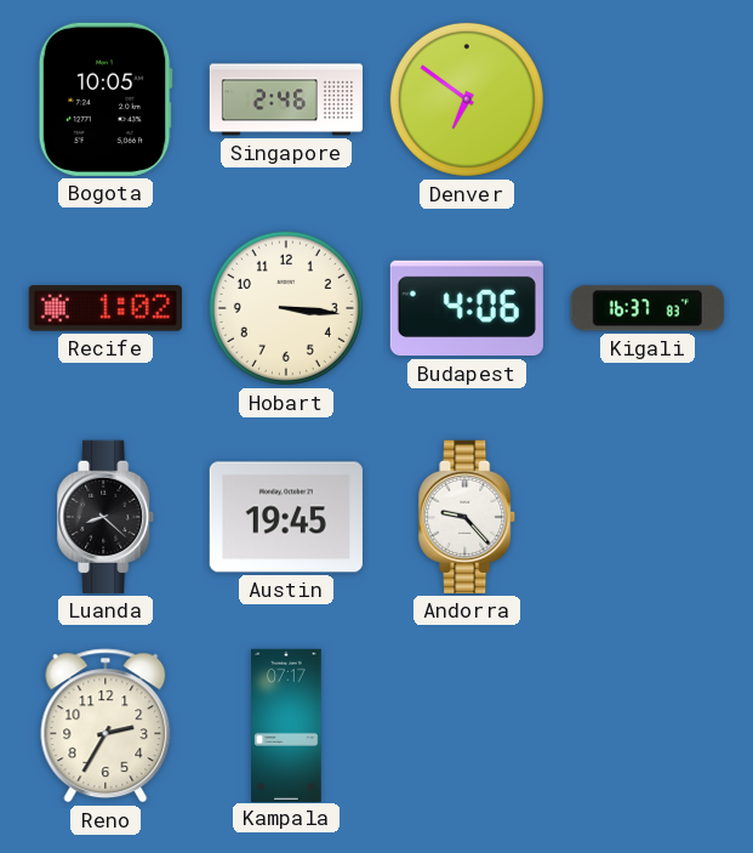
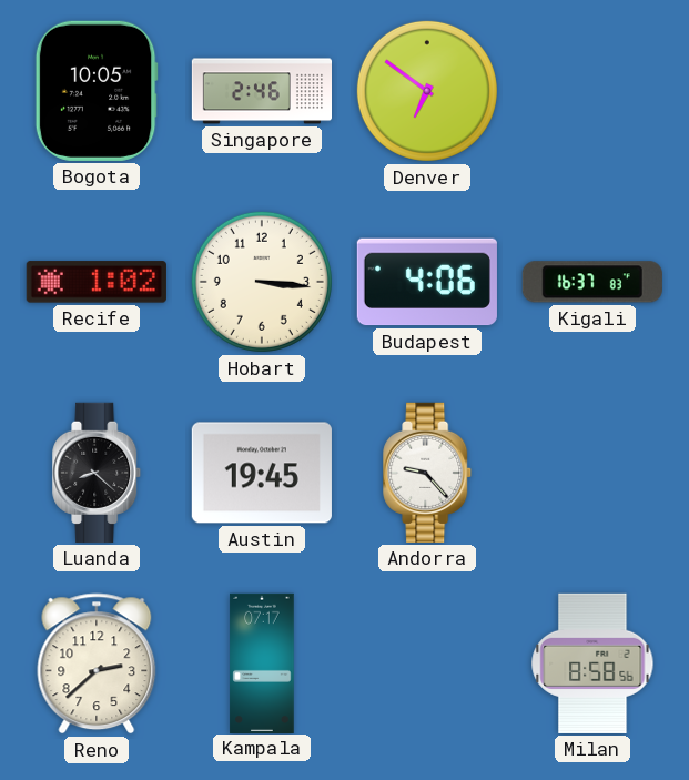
Reno: 2:35 -> 2:38
Milan: none -> 8:58
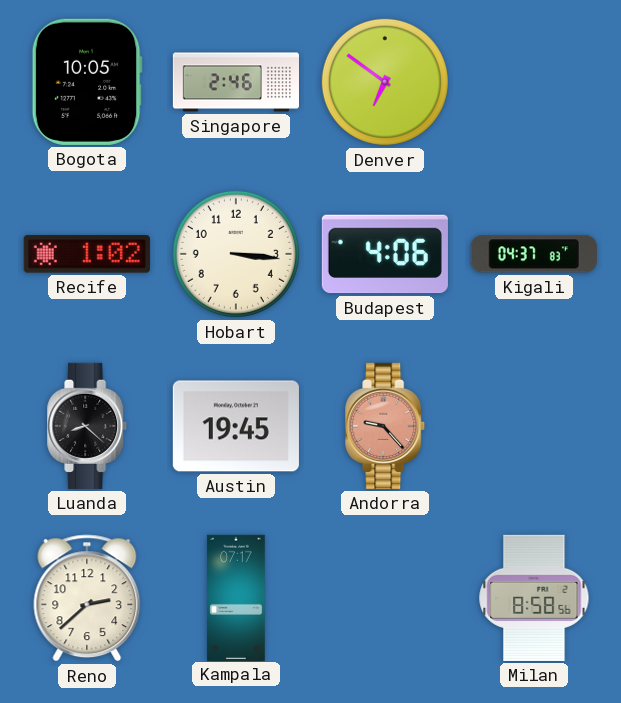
Kigali: 16:37 -> 04:37
Andorra dial: white -> salmon
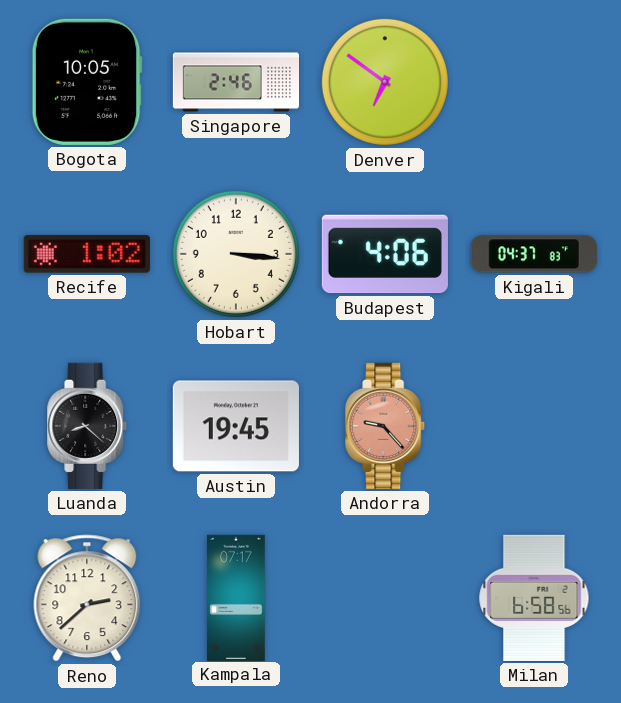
Milan: 8:58 -> 6:58
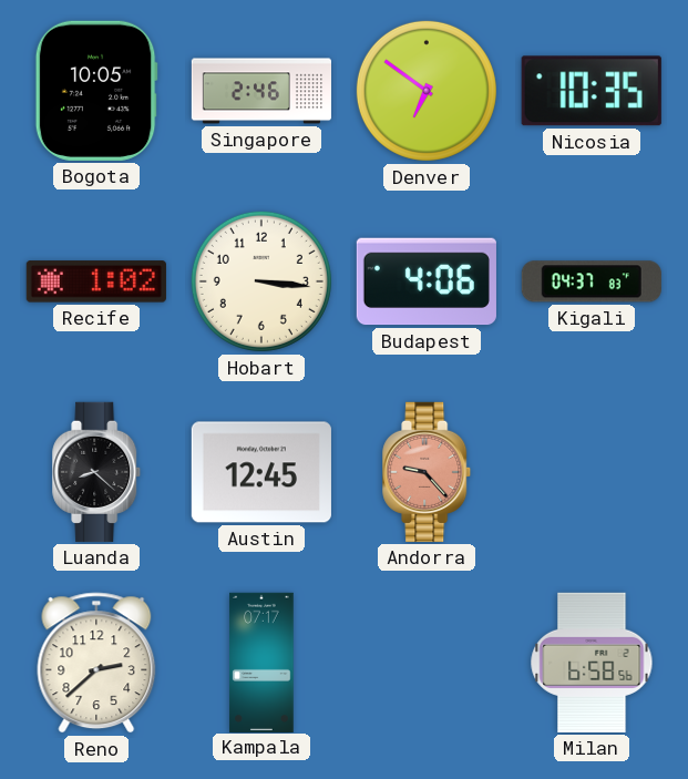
Nicosia: none -> 10:35
Austin: 19:45 -> 12:45
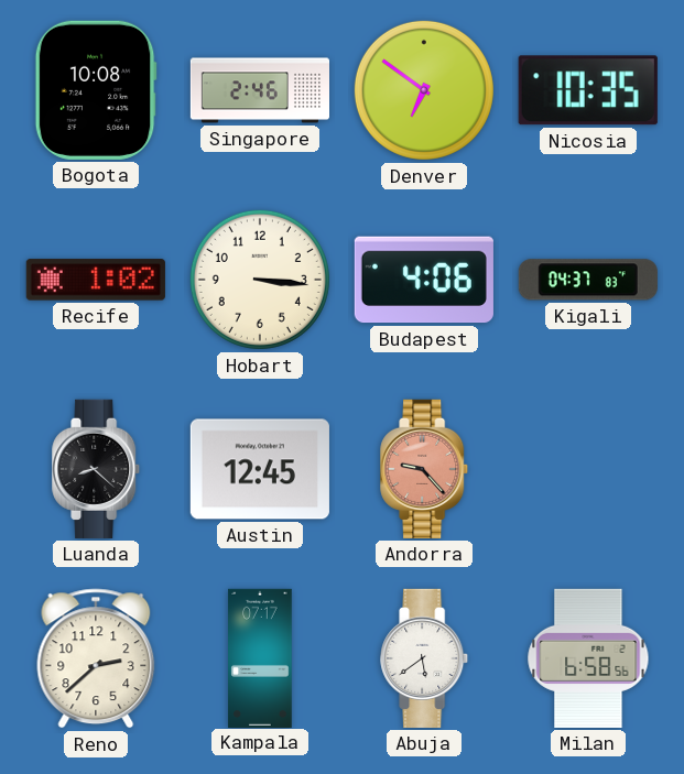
Bogota: 10:05 -> 10:08
Abuja: none -> 5:39
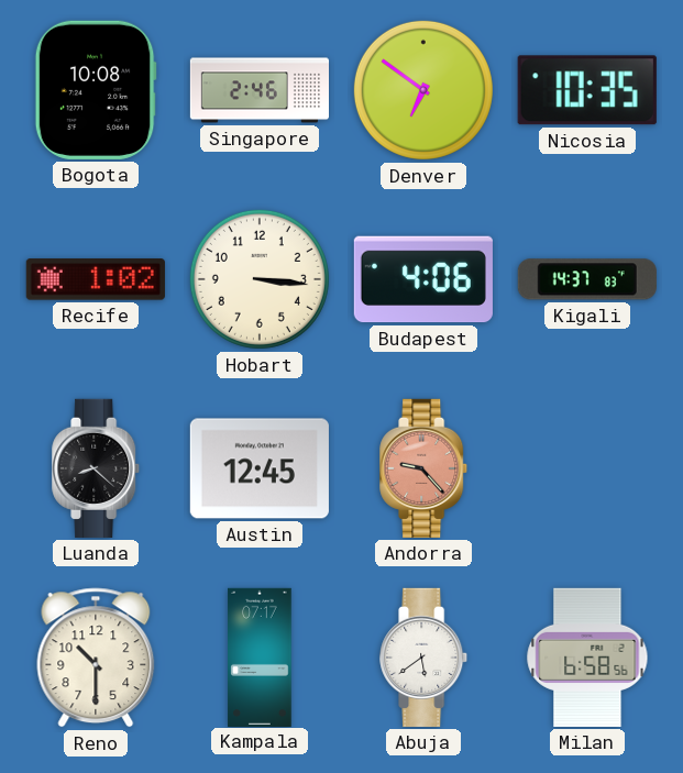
Kigali: 04:37 -> 14:37
Reno: 2:38 -> 10:30
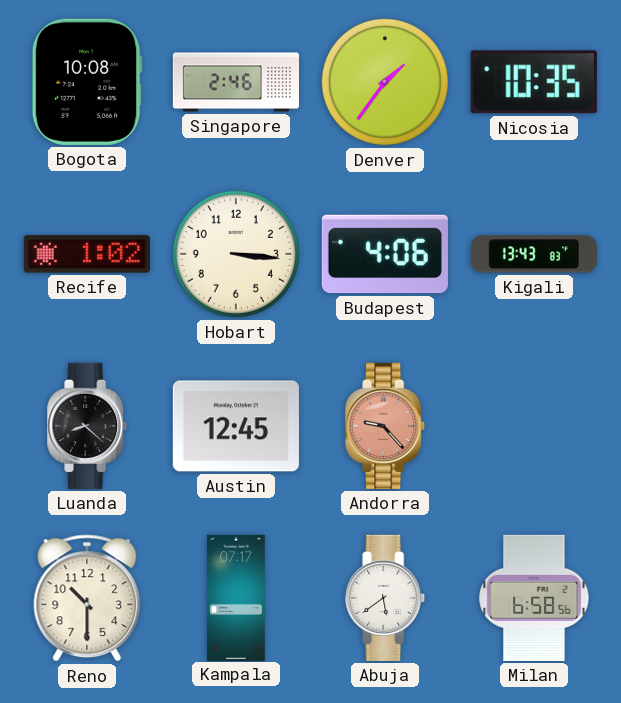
Denver: 6:51 -> 1:36
Kigali: 14:37 -> 13:43
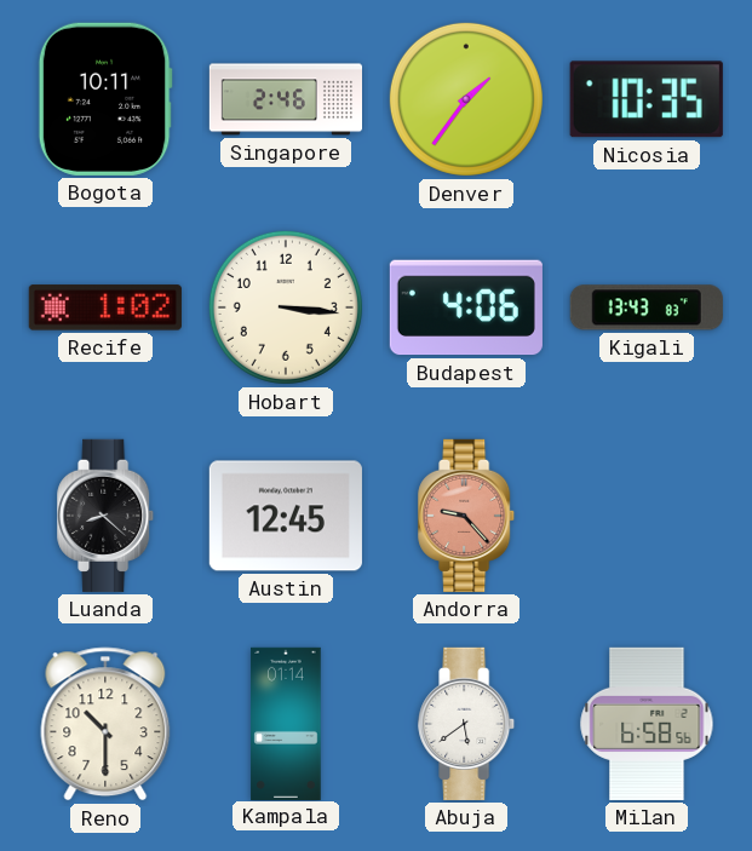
Bogota: 10:08 -> 10:11
Kampala: 07:17 -> 01:14
